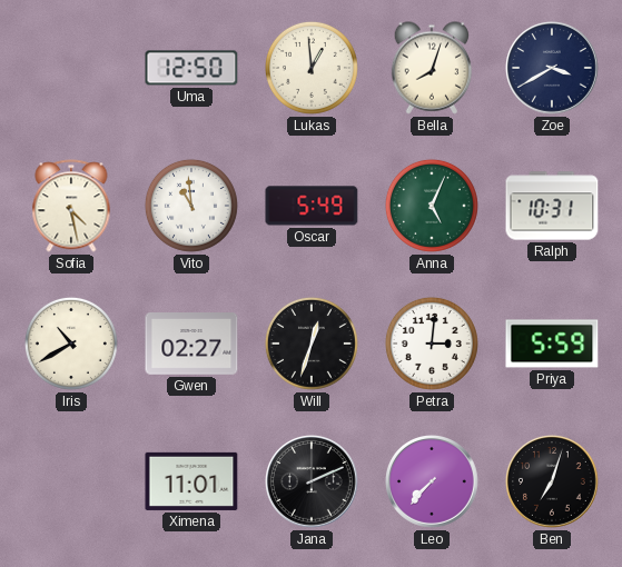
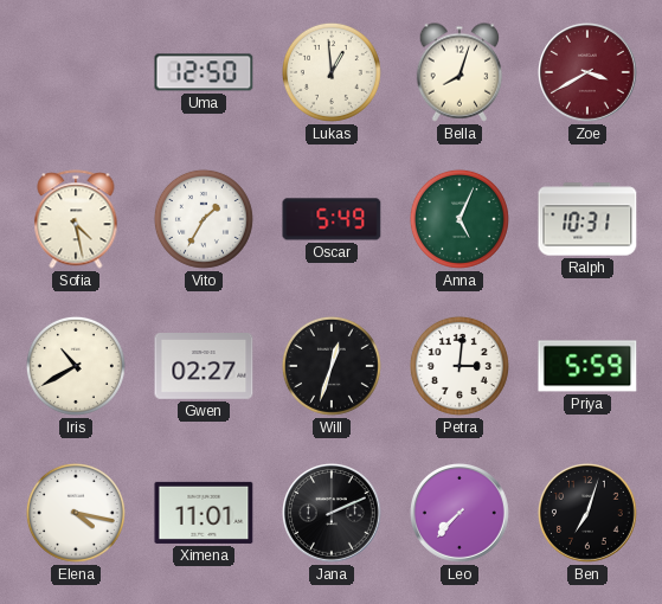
Zoe dial: navy -> burgundy
Vito: 10:59 -> 1:35
Elena: none -> 4:17
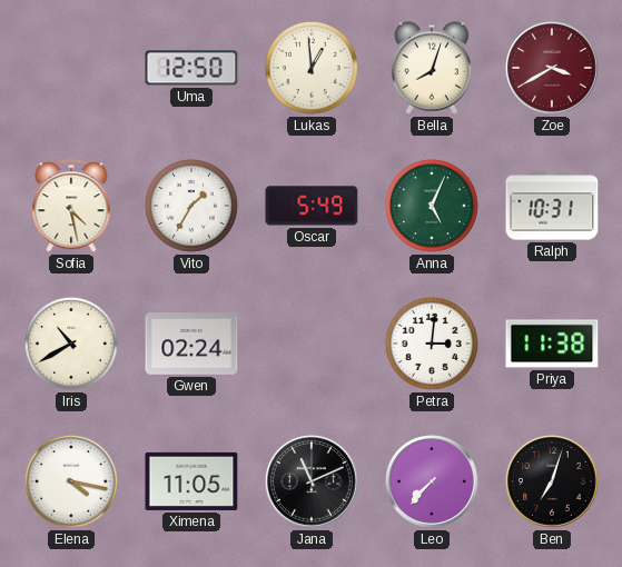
Gwen: 02:27 -> 02:24
Will: 12:33 -> none
Priya: 5:59 -> 11:38
Ximena: 11:01 -> 11:05
Jana: 2:11 -> 11:11
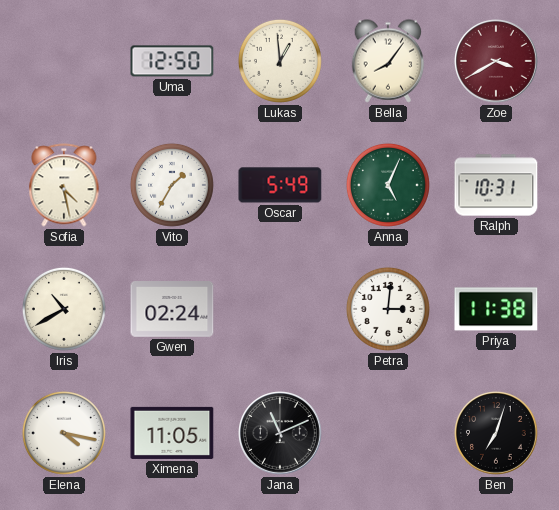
Bella: 8:03 -> 8:06
Leo: 7:37 -> none
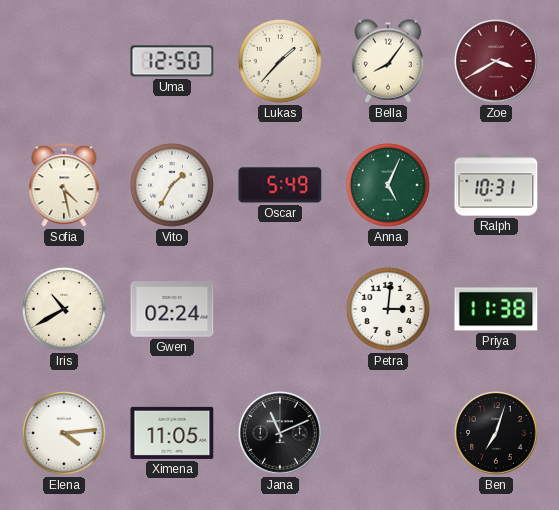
Lukas: 12:59 -> 1:37
Elena: 4:17 -> 4:14
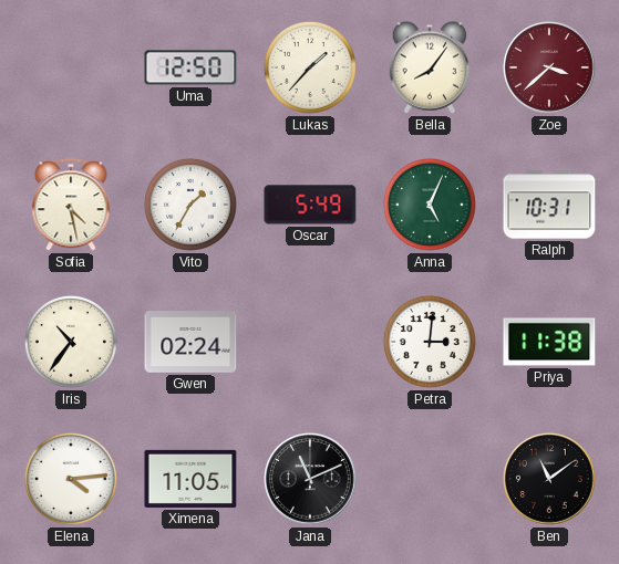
Zoe: 3:40 -> 3:38
Iris: 10:40 -> 10:36
Ben: 7:03 -> 11:09
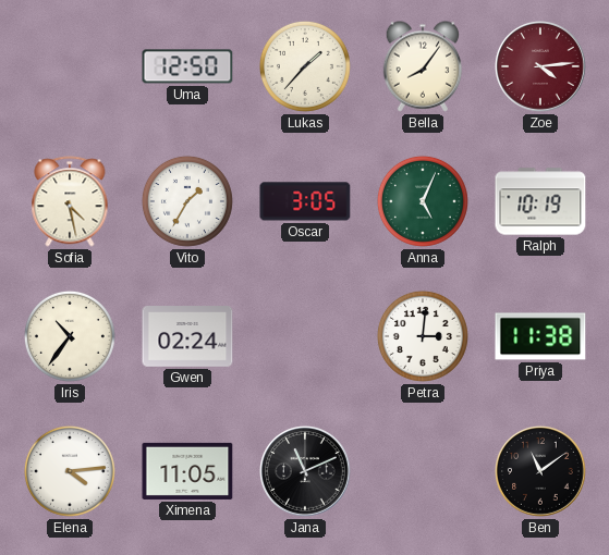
Zoe: 3:38 -> 4:14
Oscar: 5:49 -> 3:05
Ralph: 10:31 -> 10:19
